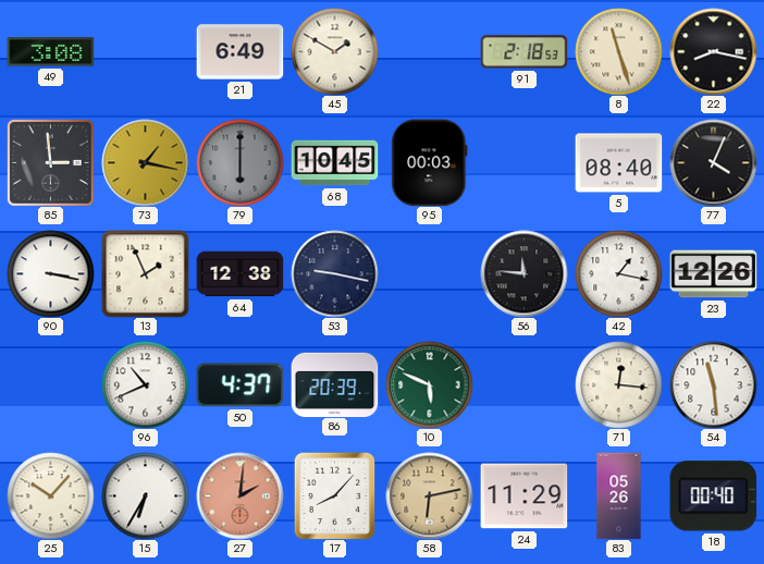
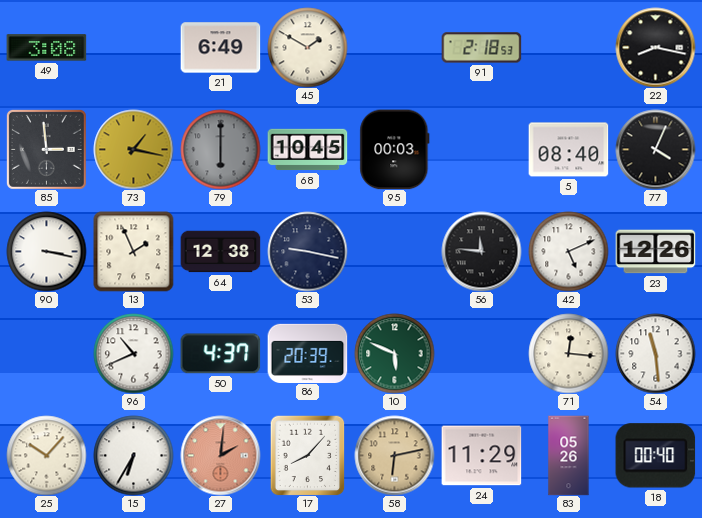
8: 11:27 -> none
42: 1:17 -> 5:11
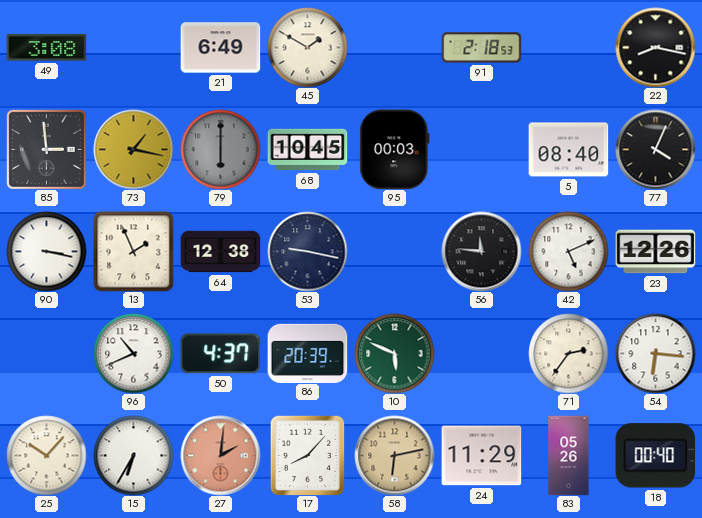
71: 12:16 -> 2:36
54: 11:29 -> 6:16
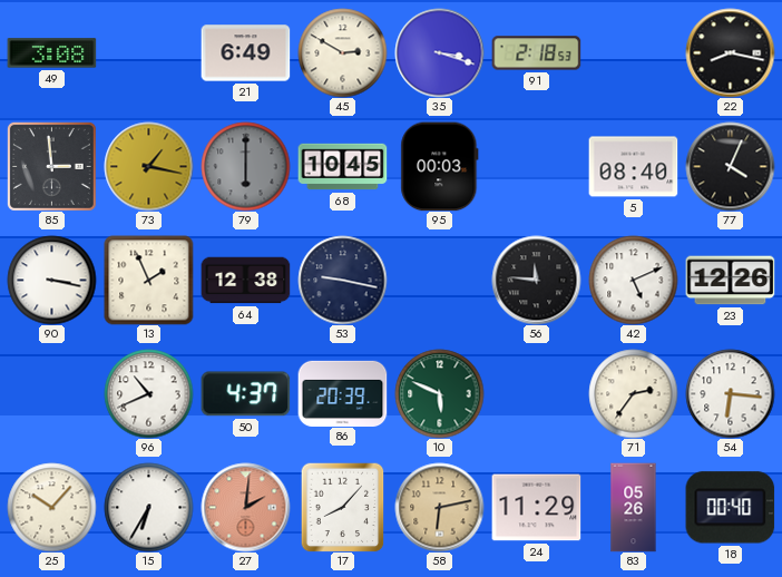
45: 1:50 -> 2:50
35: none -> 3:18
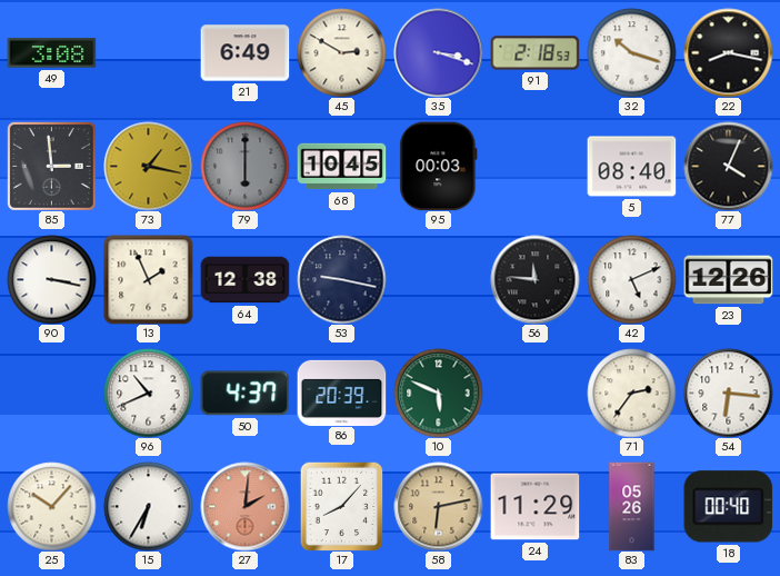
32: none -> 10:18
